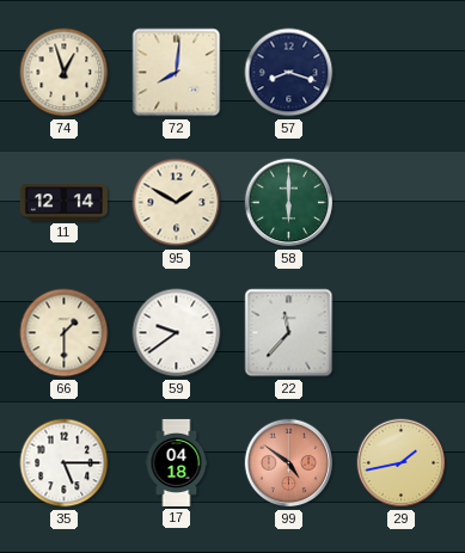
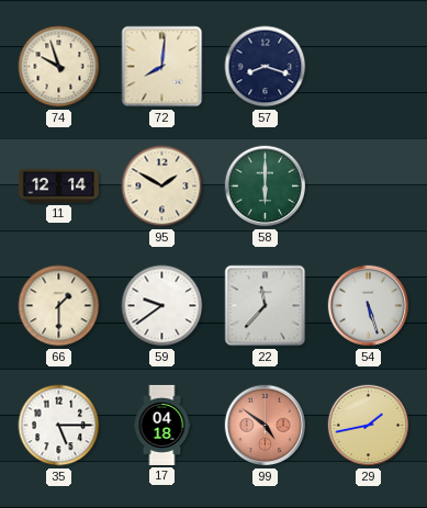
74: 12:57 -> 9:57
54: none -> 5:27
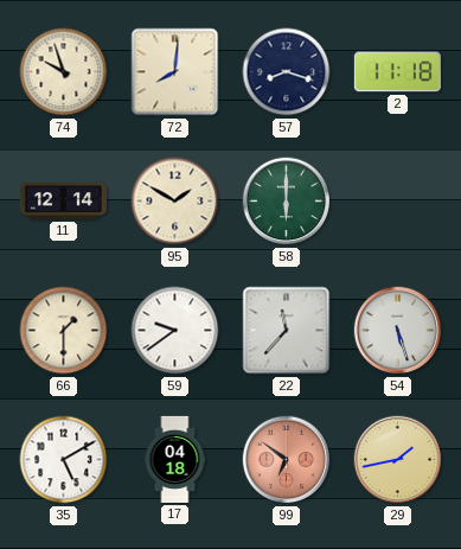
2: none -> 11:18
35: 5:15 -> 5:10
99: 4:51 -> 6:51
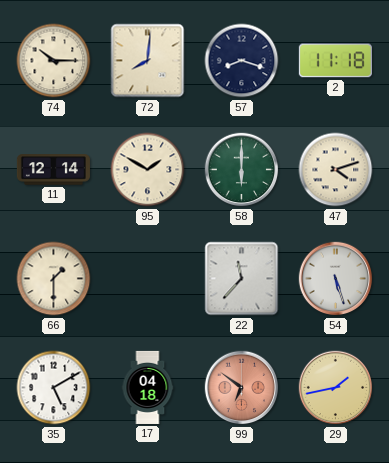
74: 9:57 -> 10:15
47: none -> 4:12
59: 9:39 -> none
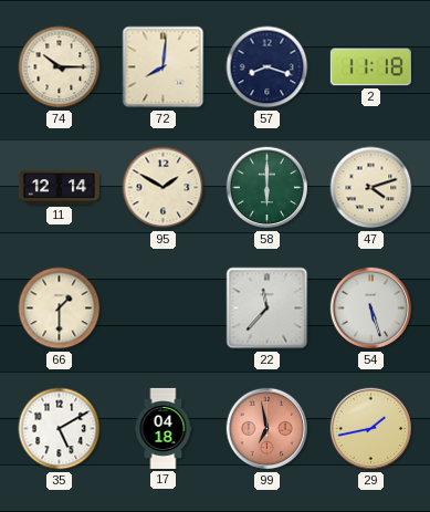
99: 6:51 -> 6:58
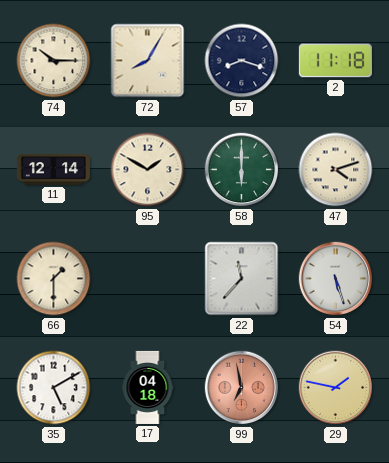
72: 8:01 -> 8:05
29: 1:43 -> 1:47
